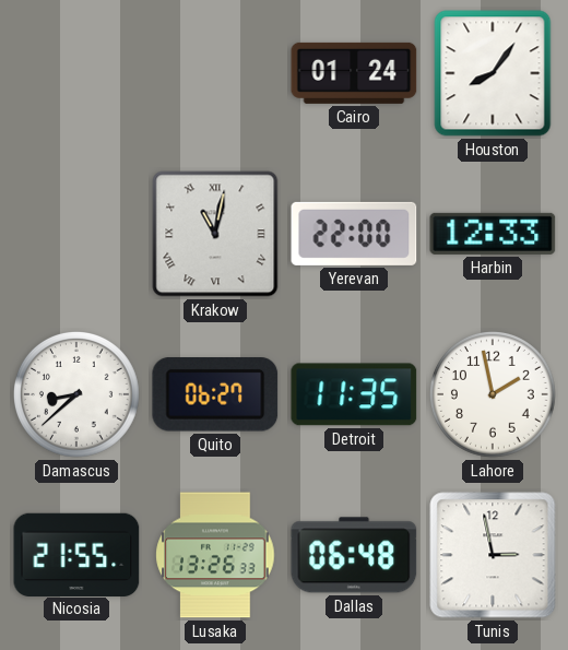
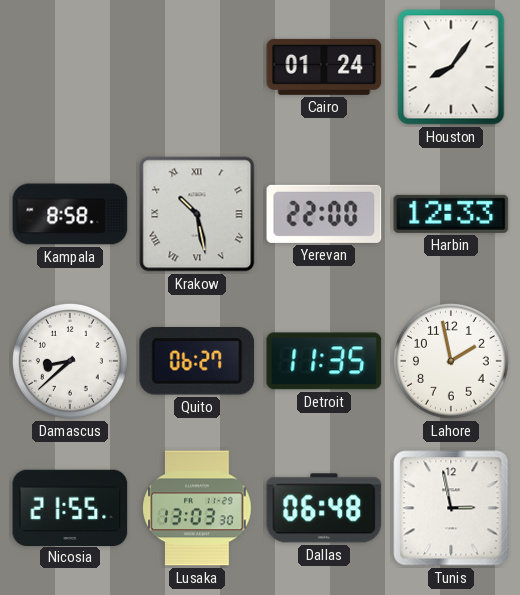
Kampala: none -> 8:58
Krakow: 11:02 -> 10:28
Lusaka: 13:26 -> 13:03
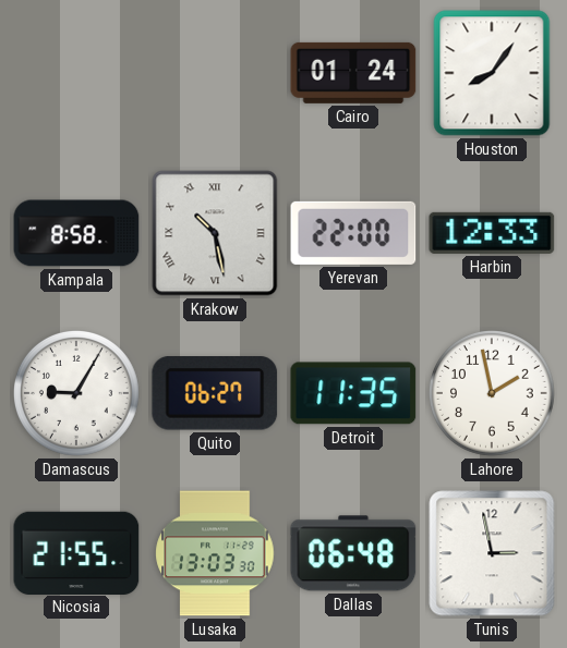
Damascus: 8:38 -> 9:05
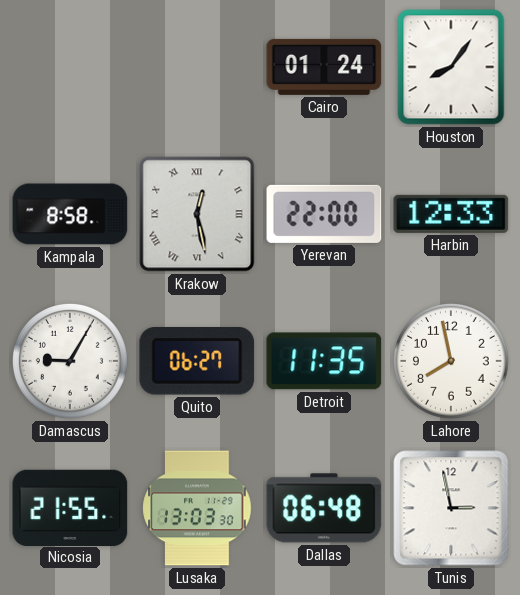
Krakow: 10:28 -> 12:28
Lahore: 1:58 -> 7:58
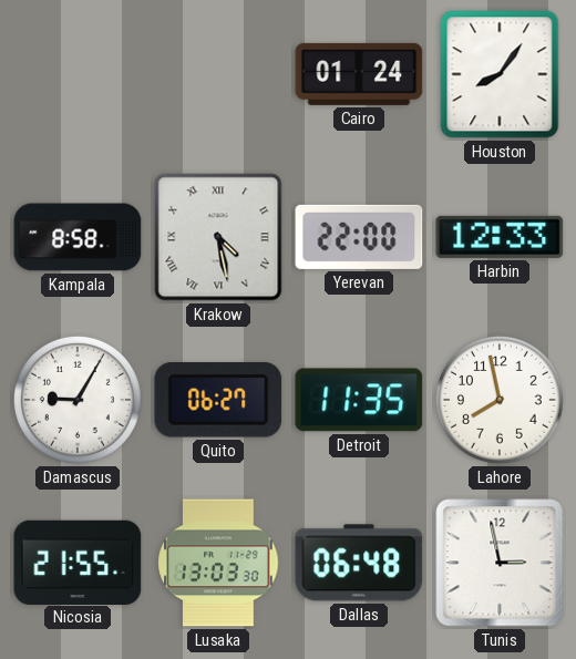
Krakow: 12:28 -> 4:28
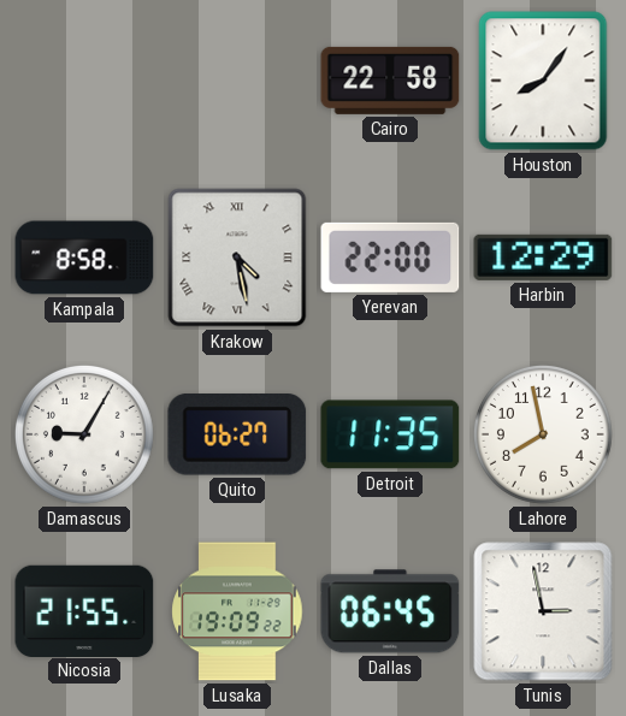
Cairo: 01:24 -> 22:58
Harbin: 12:33 -> 12:29
Lusaka: 13:03 -> 19:09
Dallas: 06:48 -> 06:45
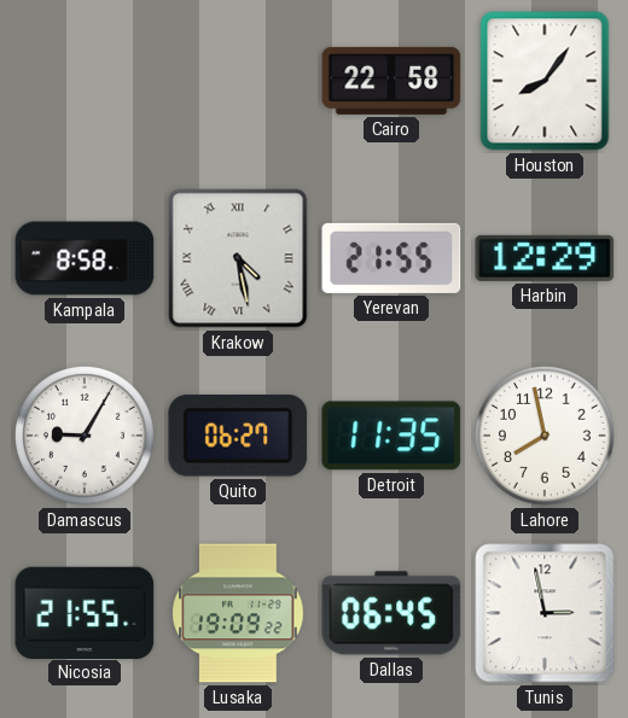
Yerevan: 22:00 -> 21:55
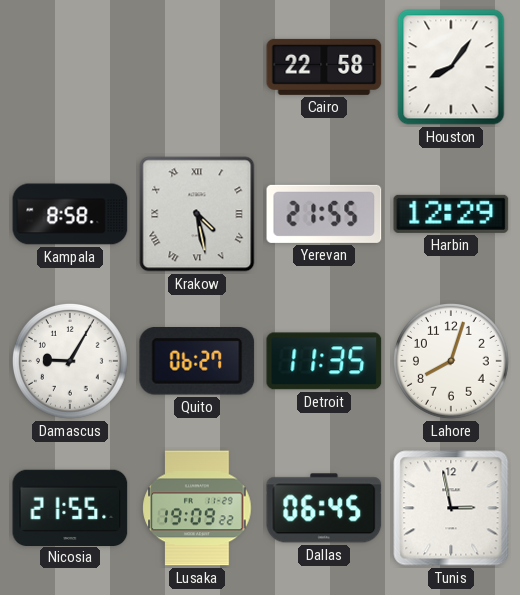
Lahore: 7:58 -> 8:03
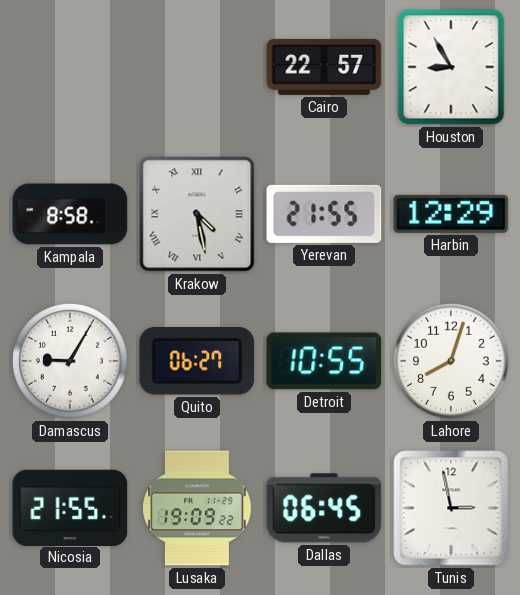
Cairo: 22:58 -> 22:57
Houston: 8:06 -> 8:55
Detroit: 11:35 -> 10:55
